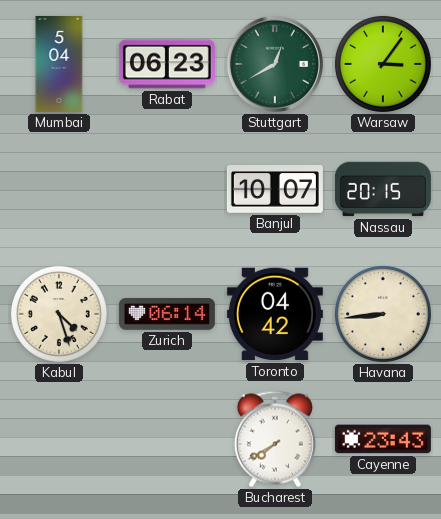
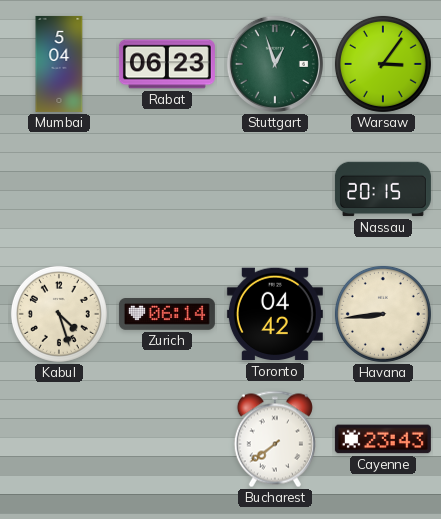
Stuttgart: 12:40 -> 12:57
Banjul: 10:07 -> none
Bucharest: 7:40 -> 7:39
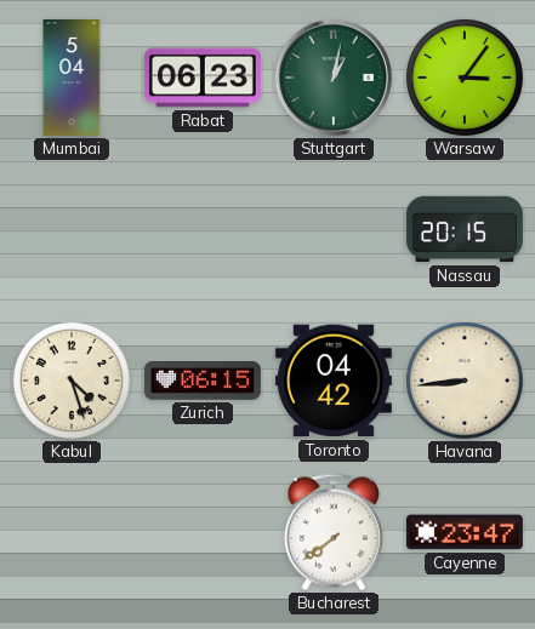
Stuttgart: 12:57 -> 1:02
Zurich: 06:14 -> 06:15
Cayenne: 23:43 -> 23:47
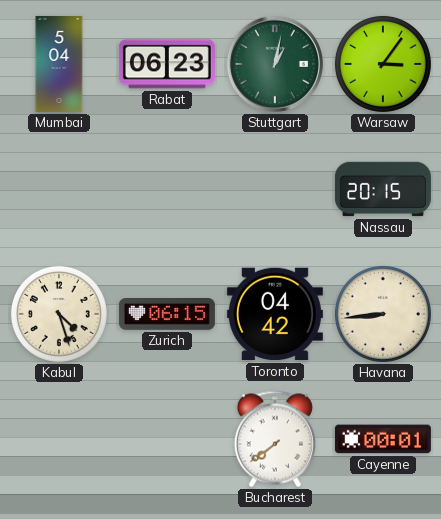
Cayenne: 23:47 -> 00:01
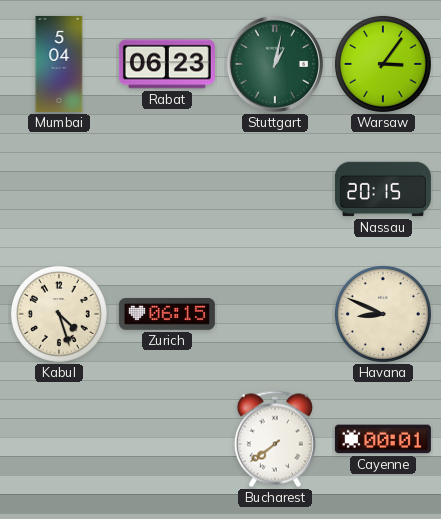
Toronto: 04:42 -> none
Havana: 8:44 -> 8:49
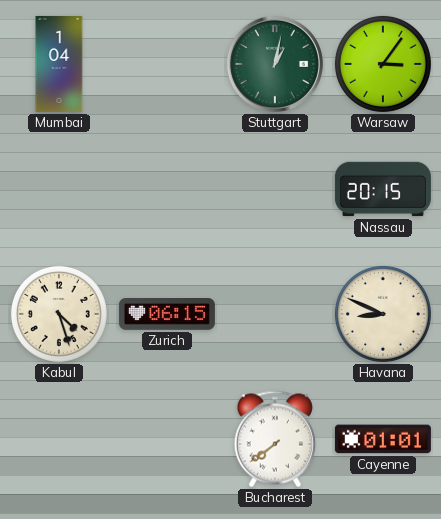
Mumbai: 5:04 -> 1:04
Rabat: 06:23 -> none
Cayenne: 00:01 -> 01:01
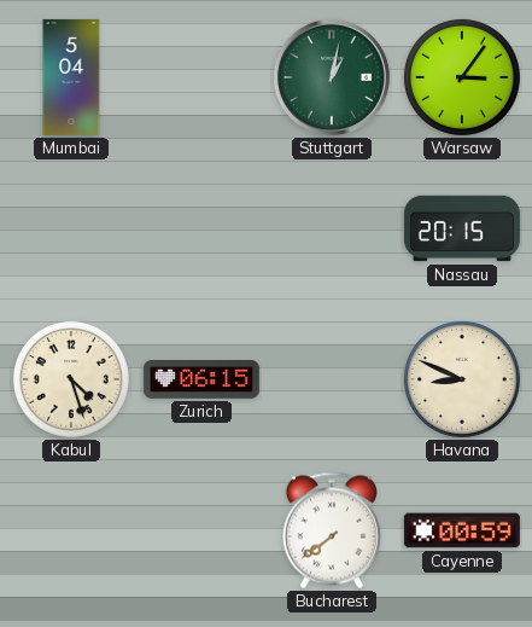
Mumbai: 1:04 -> 5:04
Cayenne: 01:01 -> 00:59
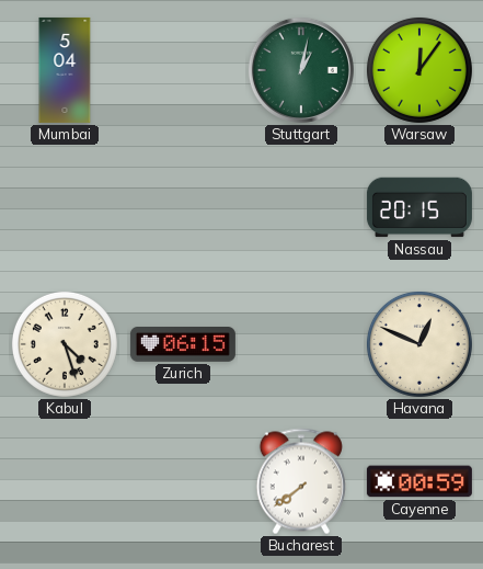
Warsaw: 3:06 -> 12:06
Havana: 8:49 -> 12:49
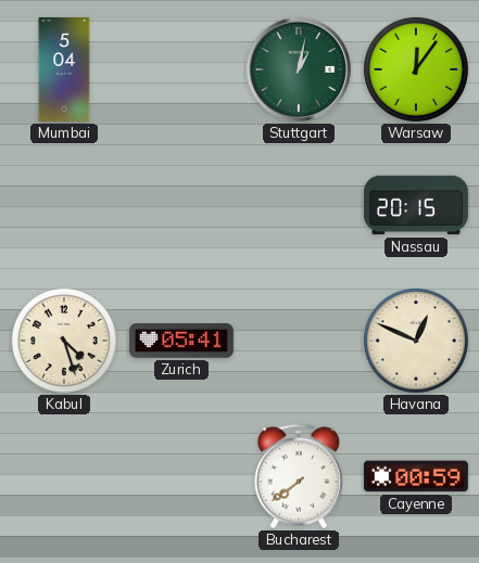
Zurich: 06:15 -> 05:41
